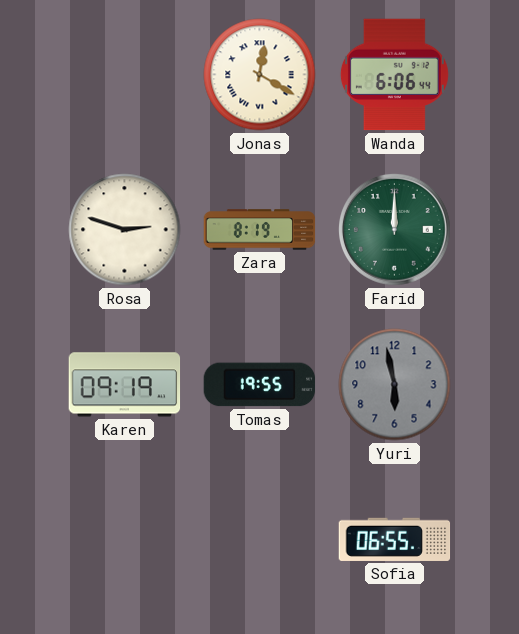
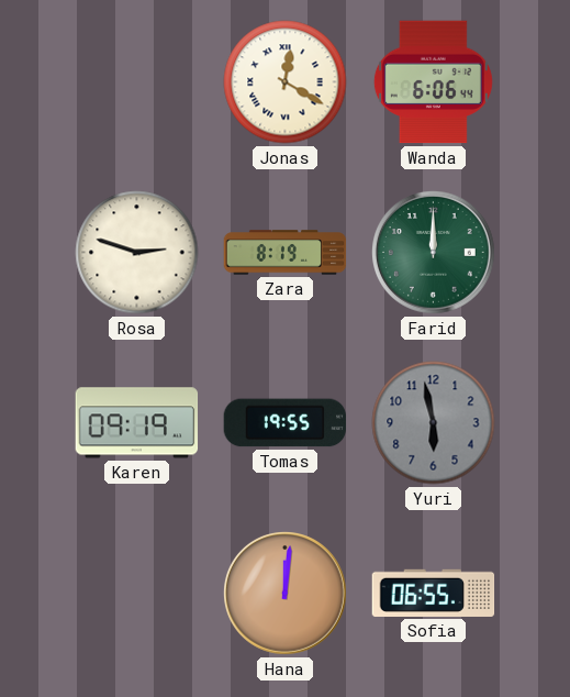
Hana: none -> 12:01
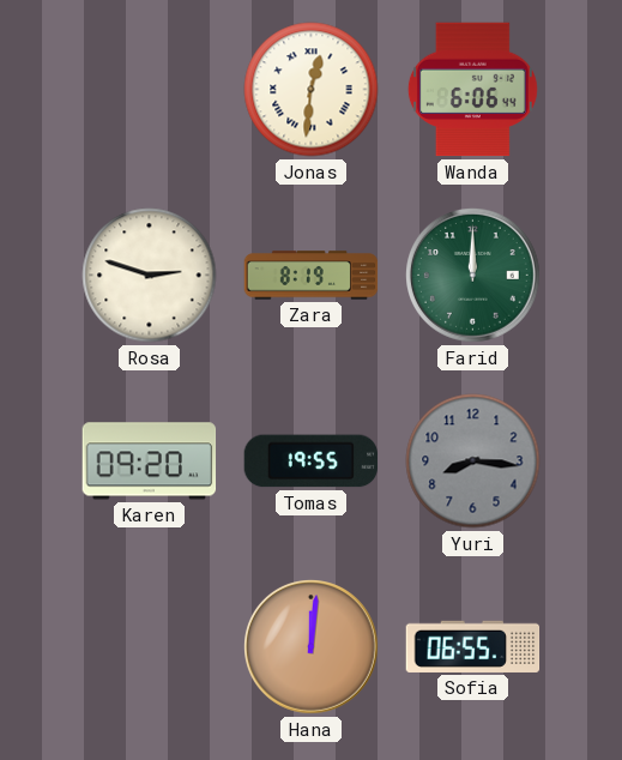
Jonas: 12:20 -> 12:31
Karen: 09:19 -> 09:20
Yuri: 5:58 -> 8:16
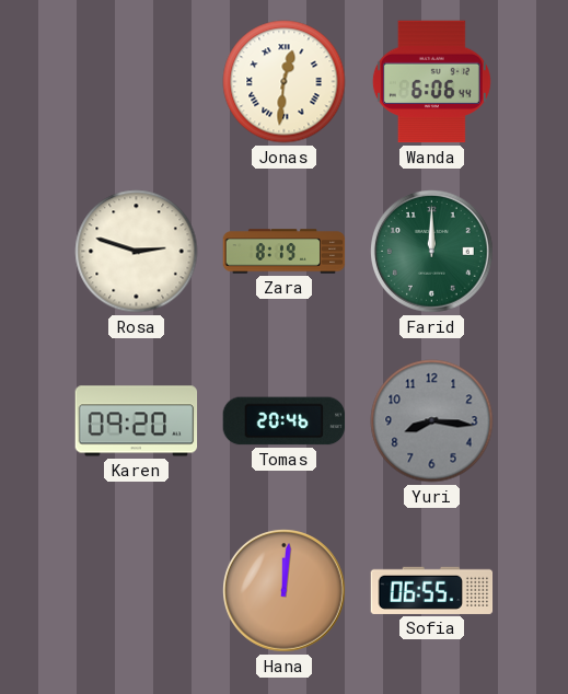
Tomas: 19:55 -> 20:46
